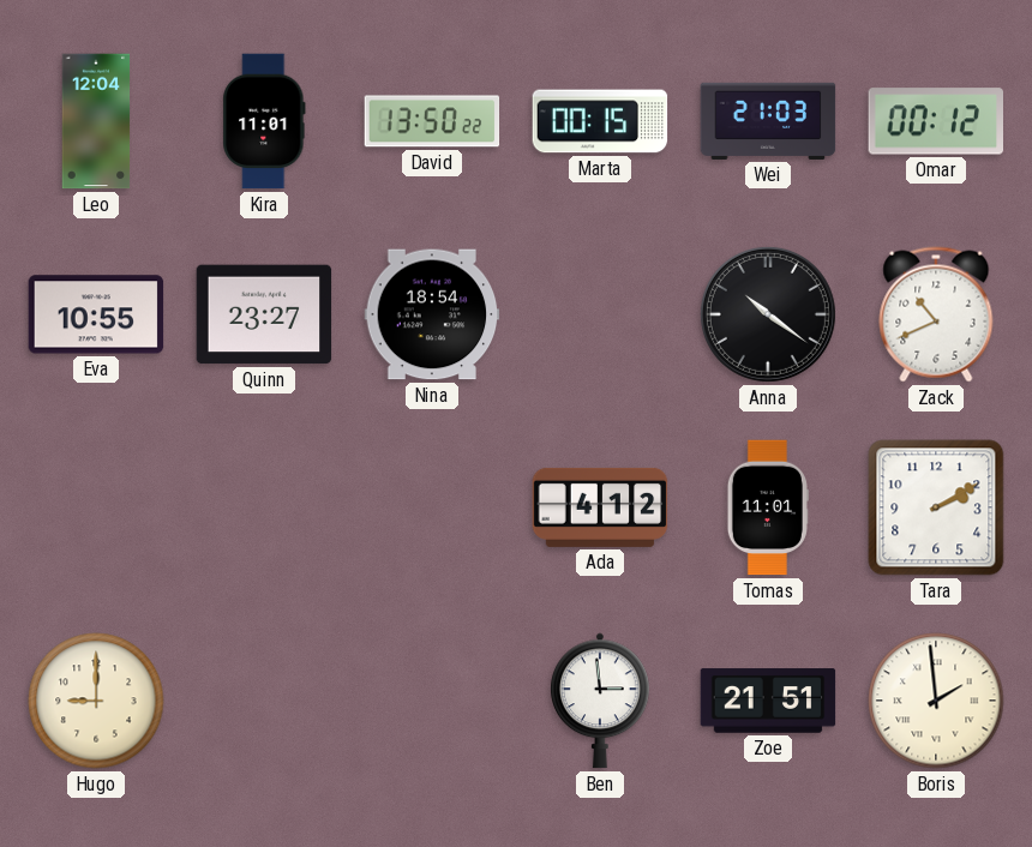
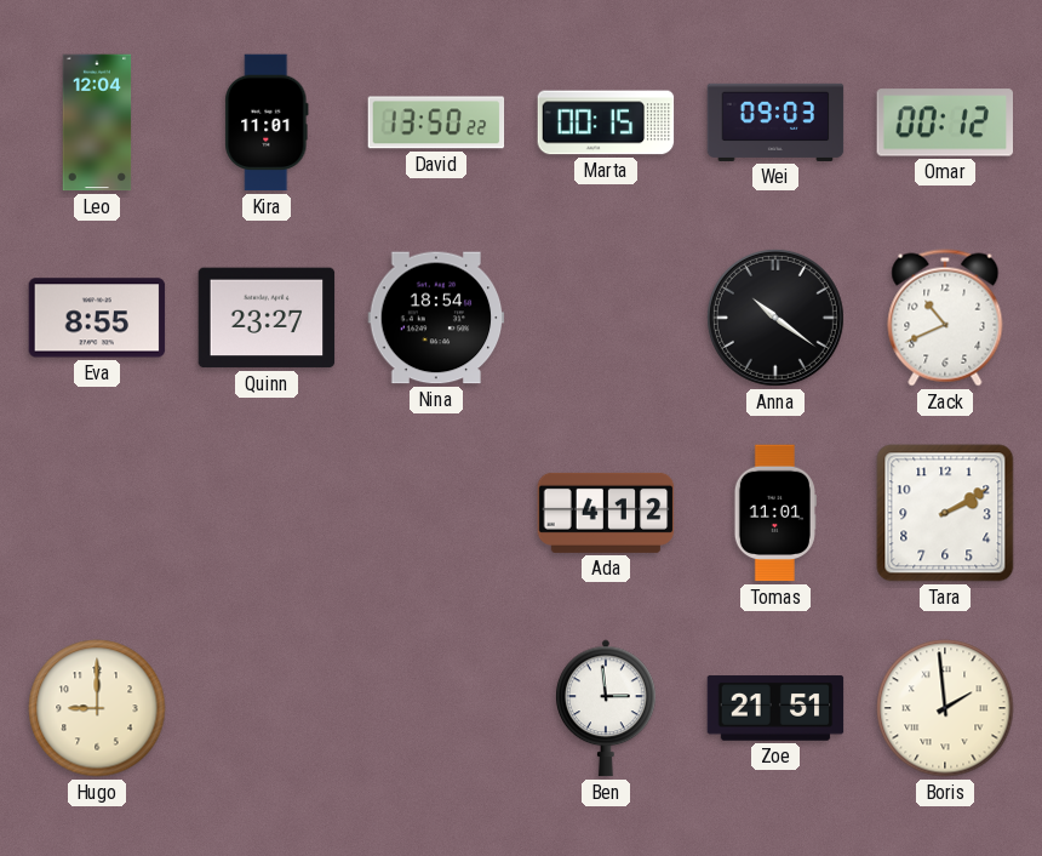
Wei: 21:03 -> 09:03
Eva: 10:55 -> 8:55
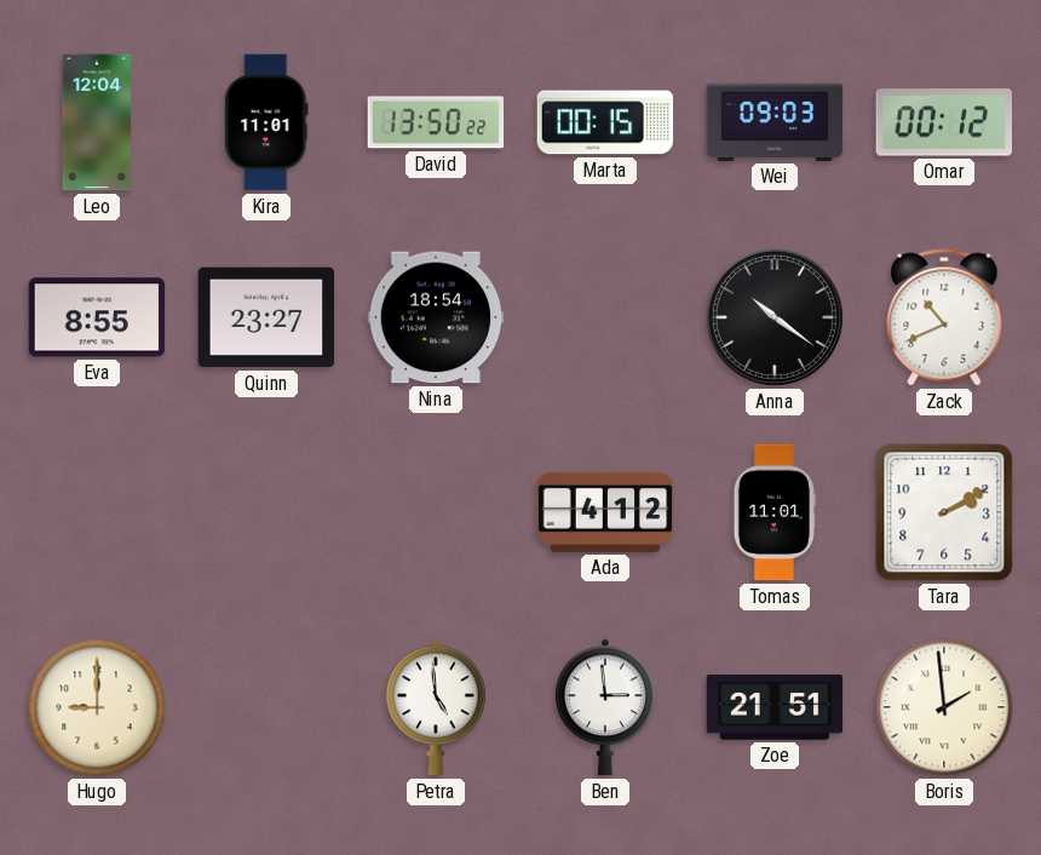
Petra: none -> 4:59
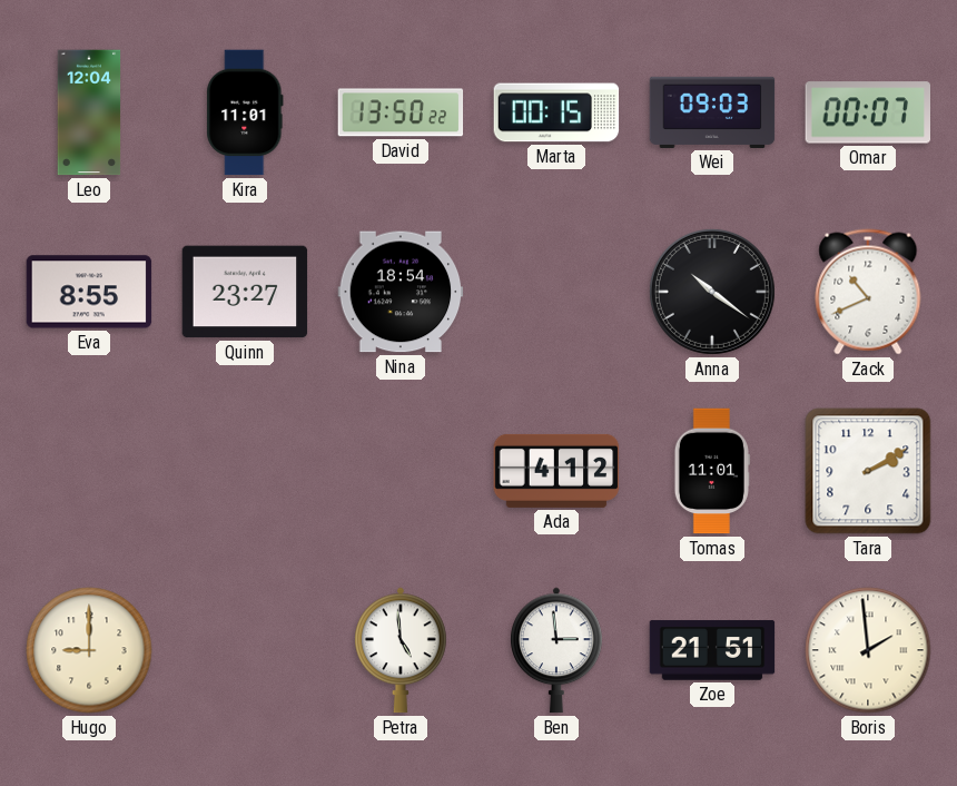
Omar: 00:12 -> 00:07
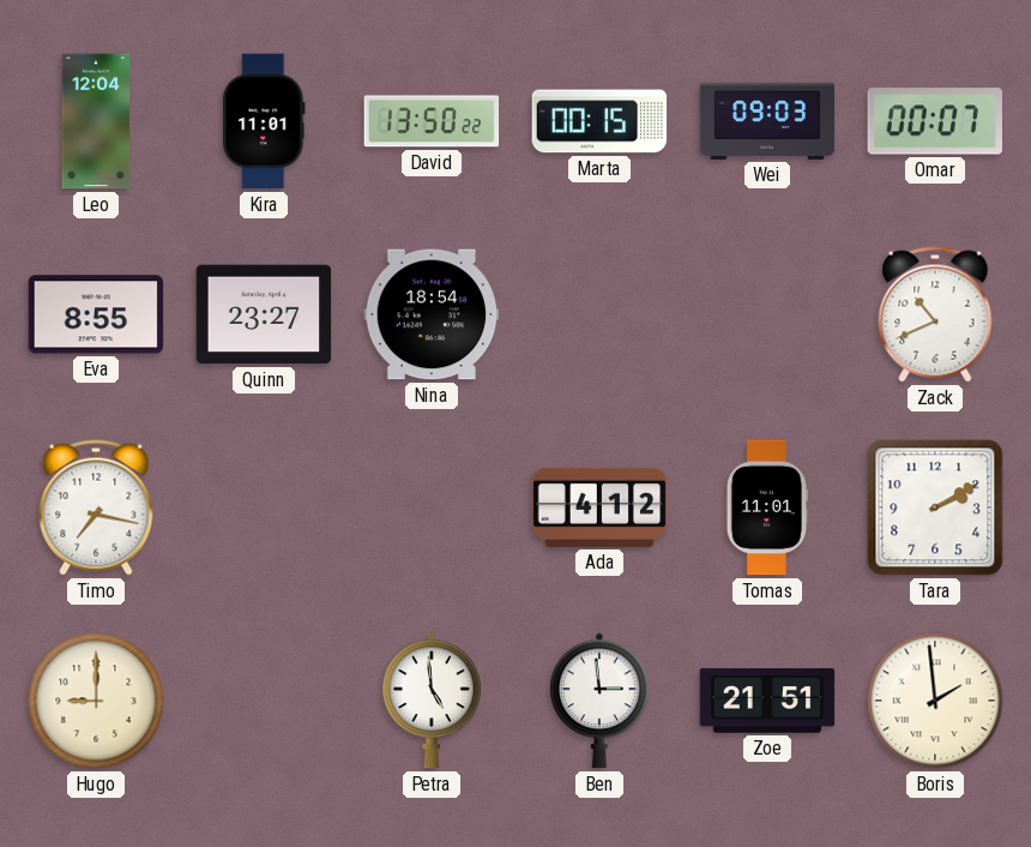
Anna: 10:21 -> none
Timo: none -> 7:17
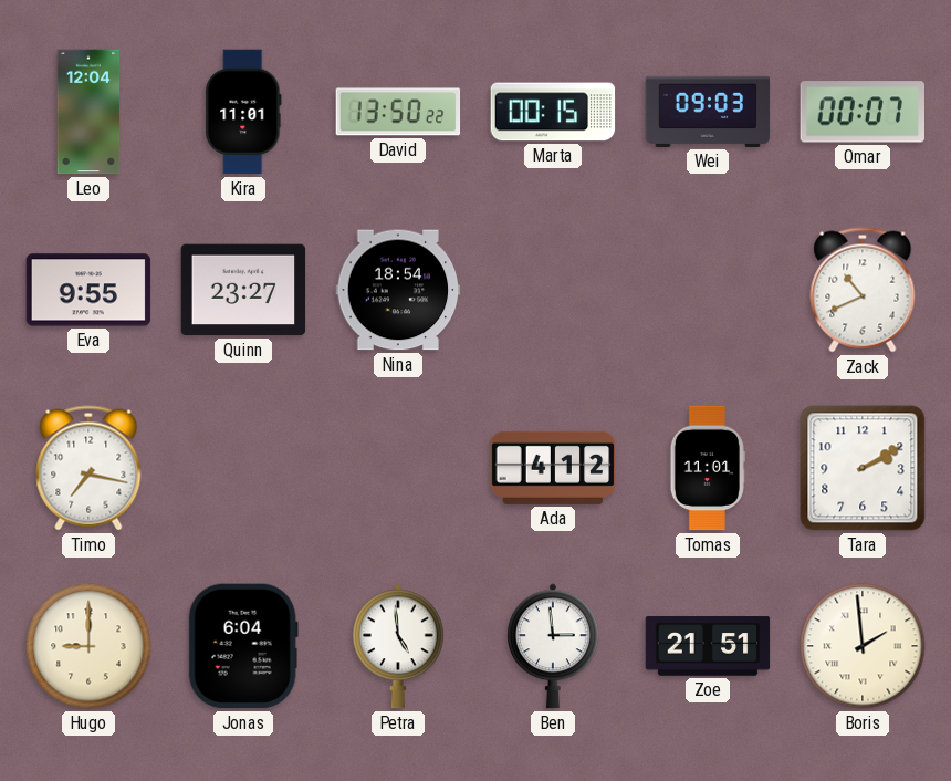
Eva: 8:55 -> 9:55
Jonas: none -> 6:04
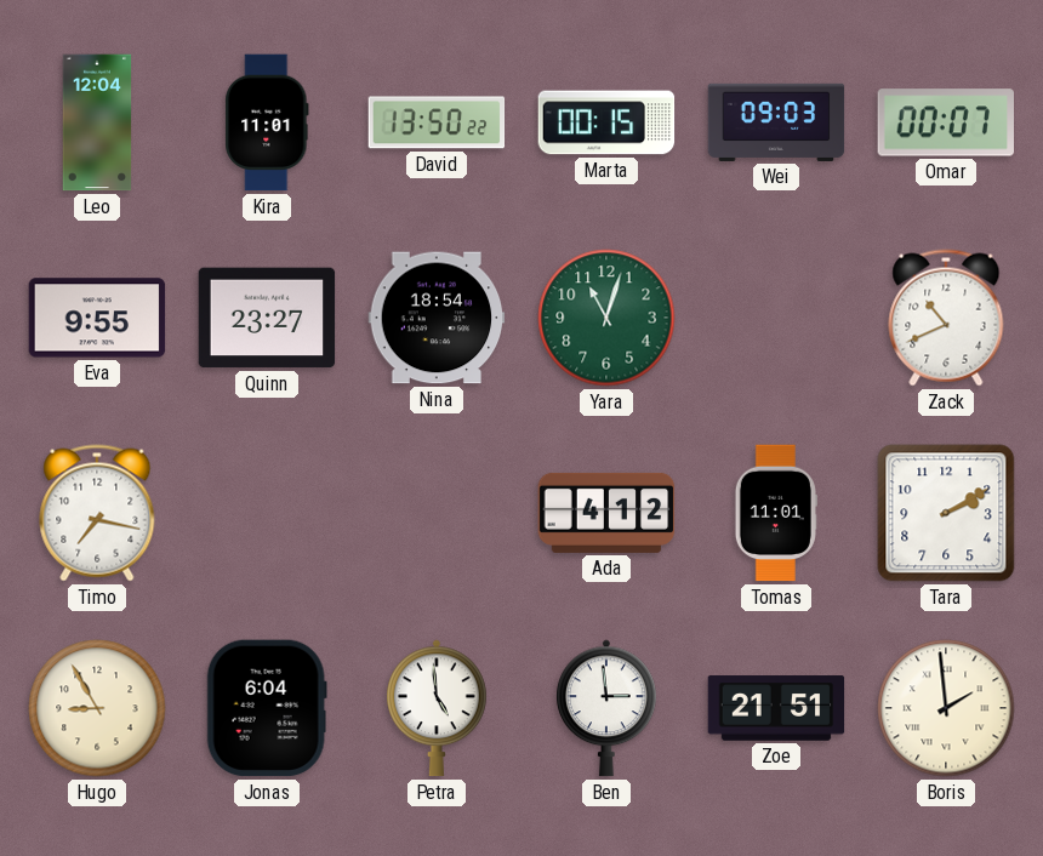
Yara: none -> 11:03
Hugo: 9:00 -> 8:55
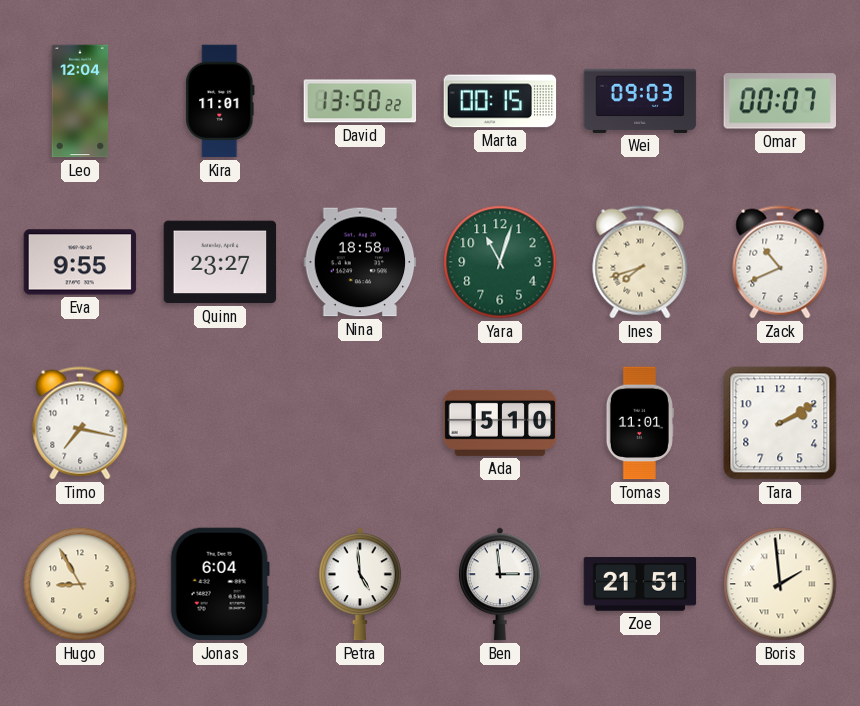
Nina: 18:54 -> 18:58
Ines: none -> 7:42
Ada: 4:12 -> 5:10
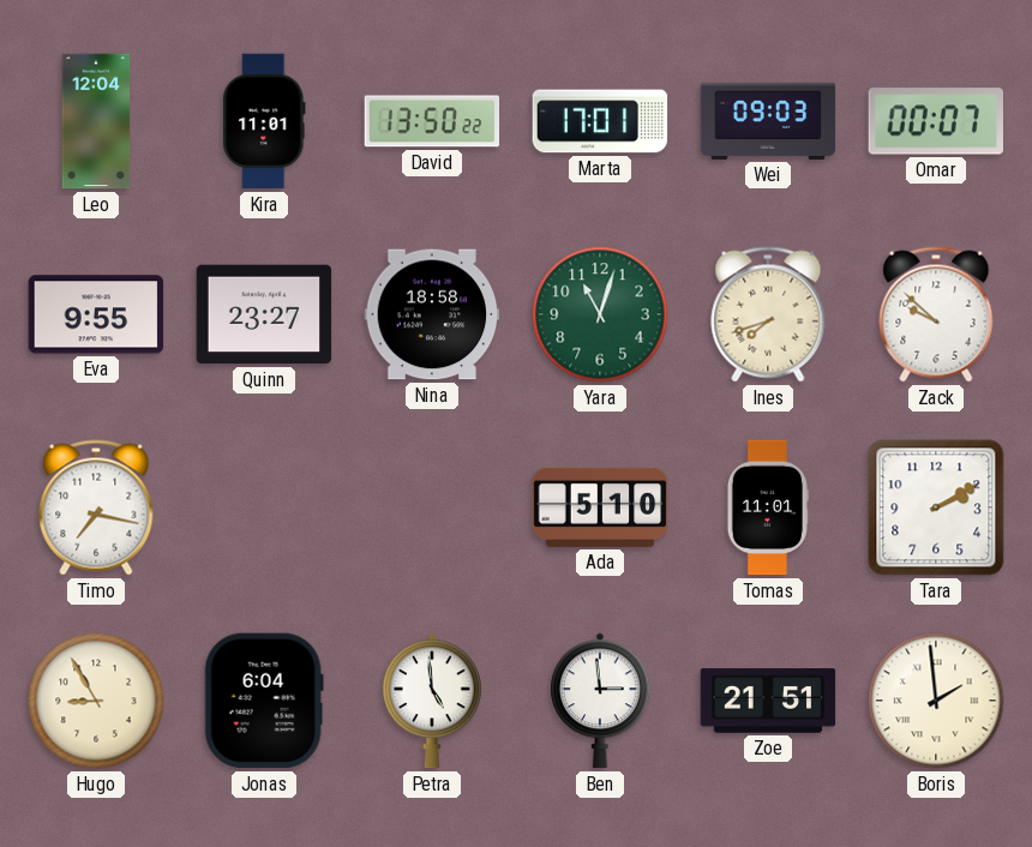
Marta: 00:15 -> 17:01
Zack: 10:41 -> 9:52
